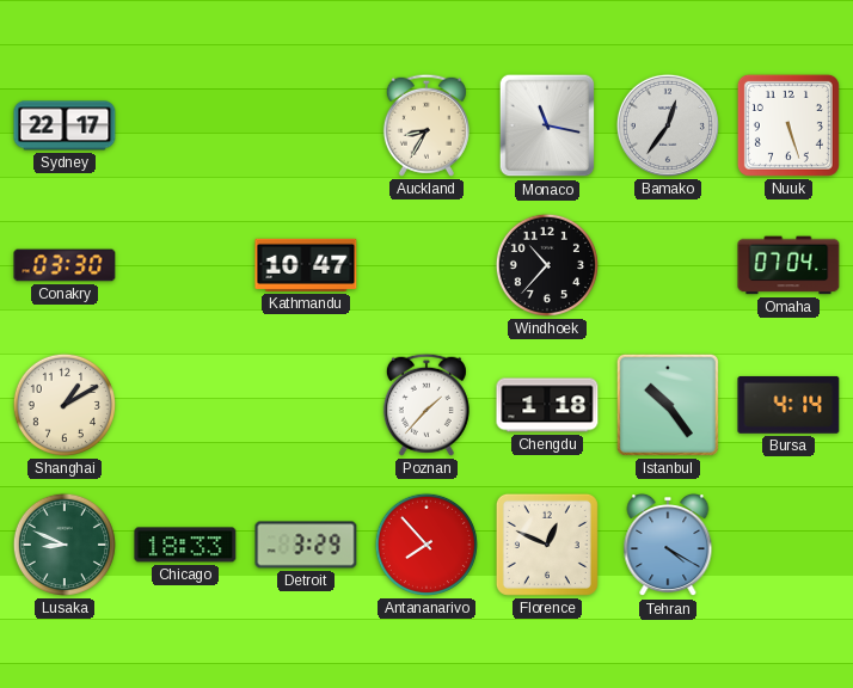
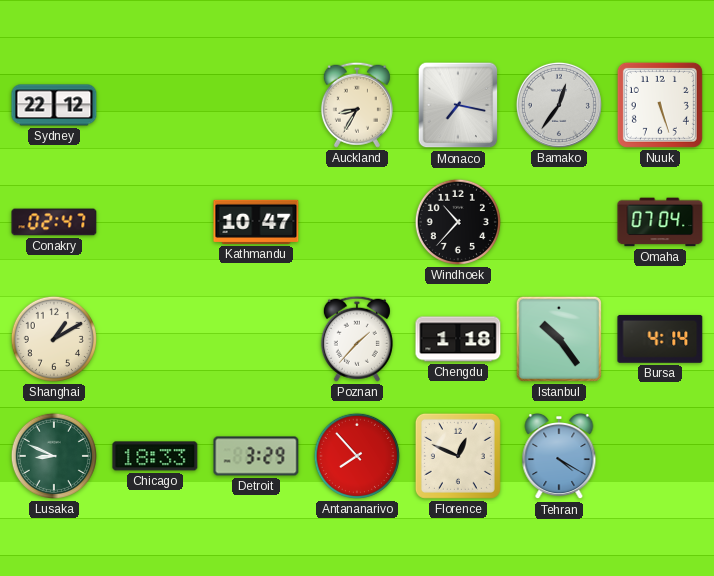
Sydney: 22:17 -> 22:12
Monaco: 11:17 -> 7:17
Conakry: 03:30 -> 02:47
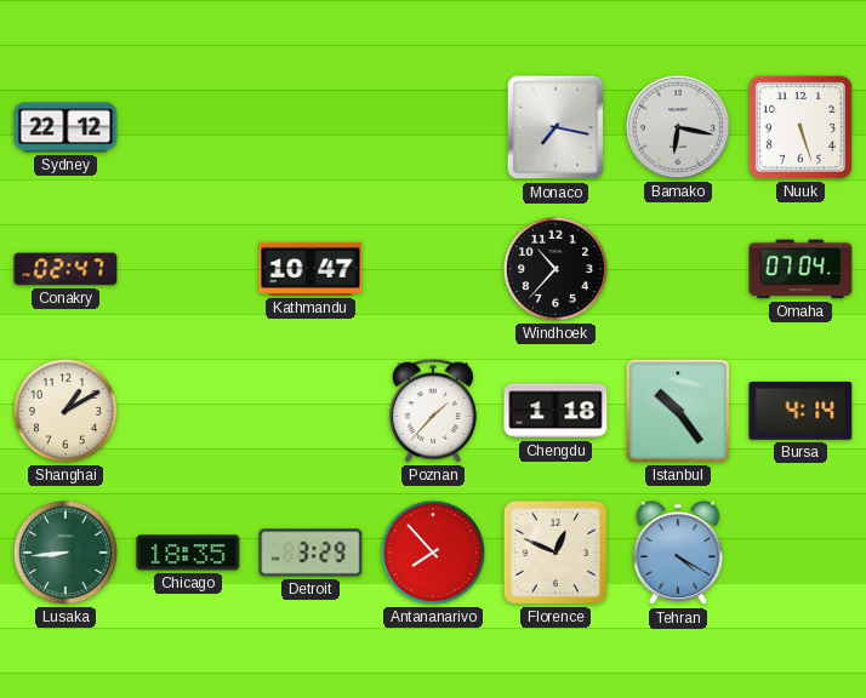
Auckland: 8:35 -> none
Bamako: 12:36 -> 6:17
Lusaka: 8:49 -> 8:44
Chicago: 18:33 -> 18:35
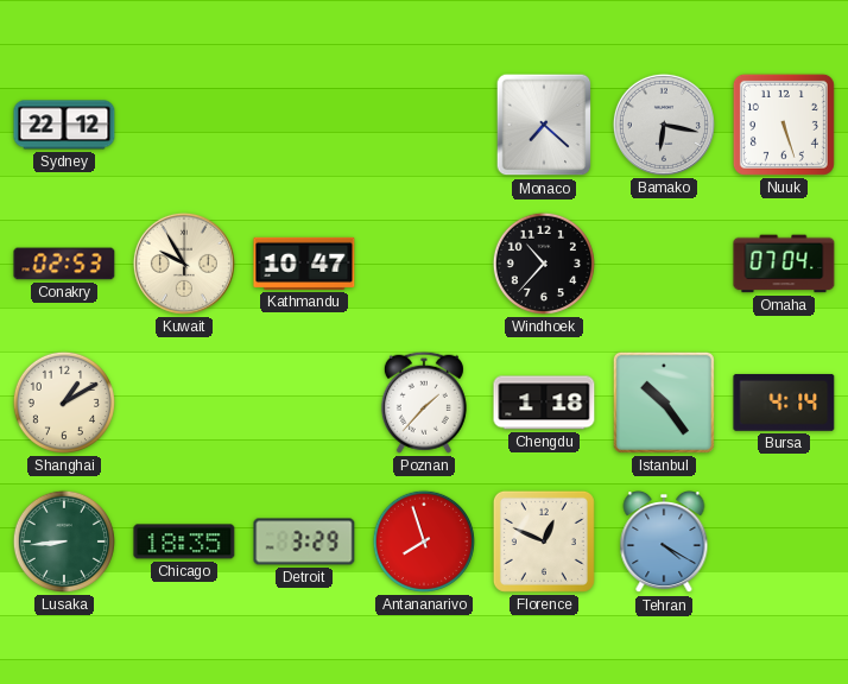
Monaco: 7:17 -> 7:22
Conakry: 02:47 -> 02:53
Kuwait: none -> 9:55
Antananarivo: 7:53 -> 7:57
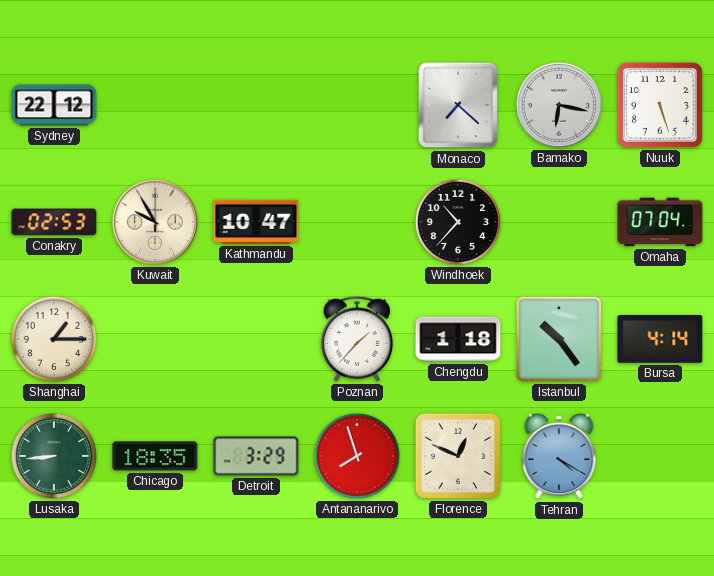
Shanghai: 1:10 -> 1:15
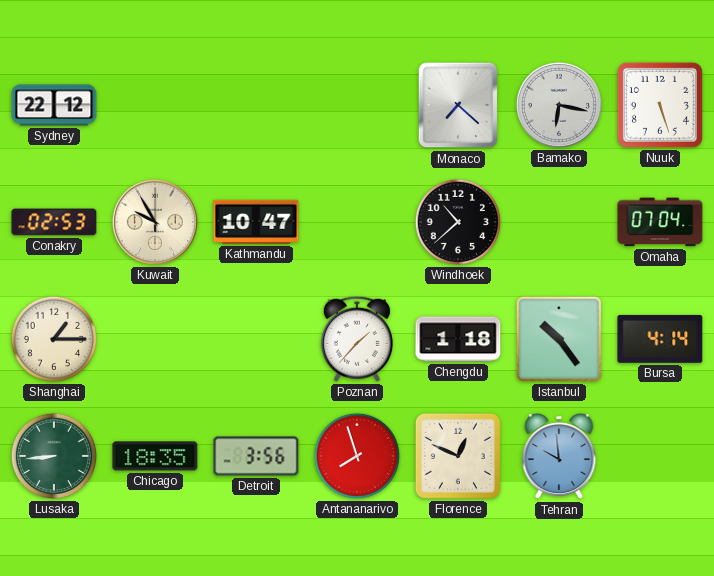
Windhoek: 10:37 -> 10:38
Detroit: 3:29 -> 3:56
Tehran: 4:20 -> 9:59
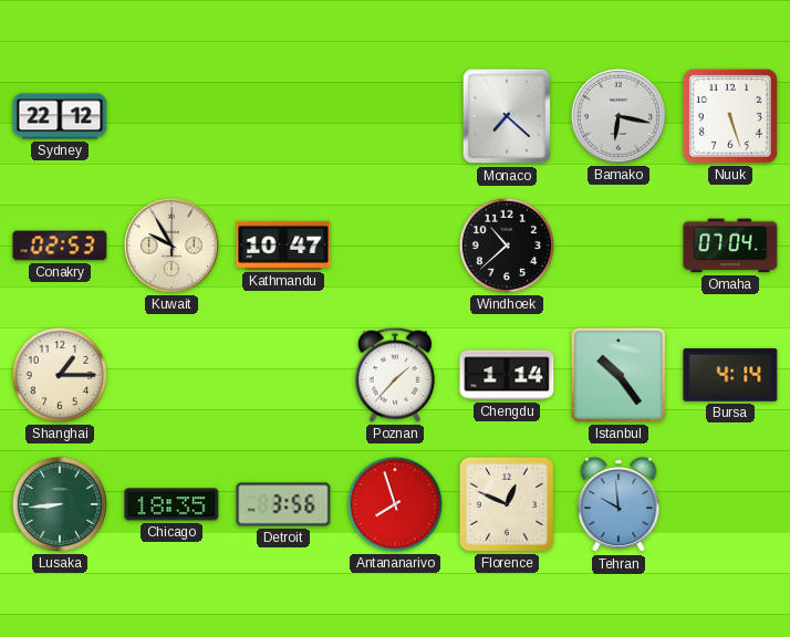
Chengdu: 1:18 -> 1:14
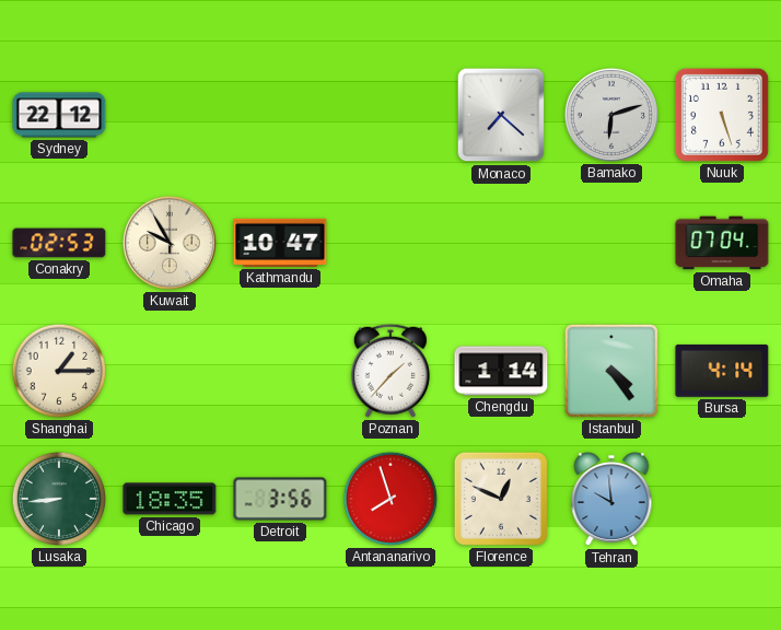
Bamako: 6:17 -> 6:12
Windhoek: 10:38 -> none
Istanbul: 10:24 -> 4:24
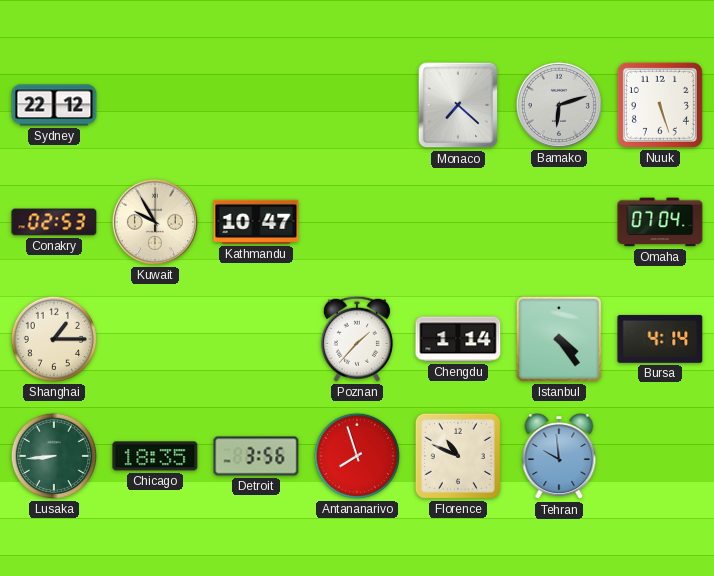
Florence: 12:49 -> 10:49
